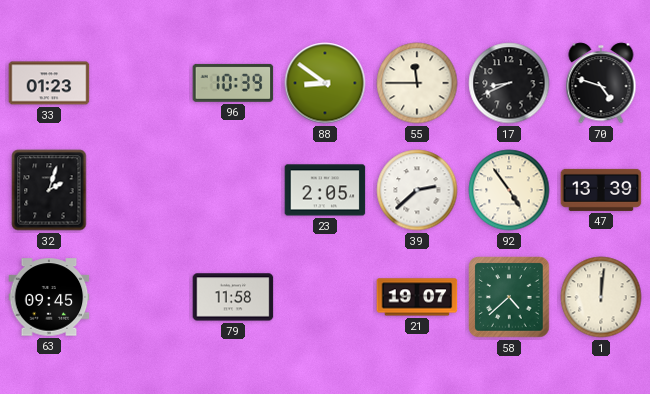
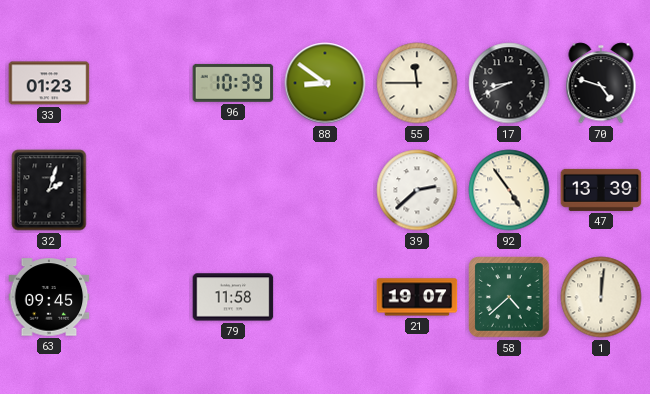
23: 2:05 -> none
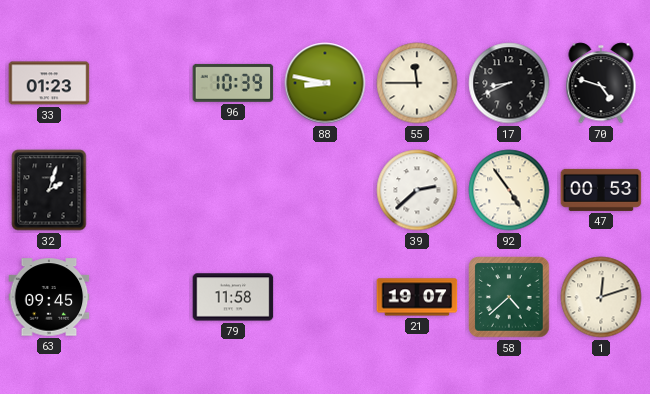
88: 8:51 -> 8:47
47: 13:39 -> 00:53
1: 12:01 -> 12:12
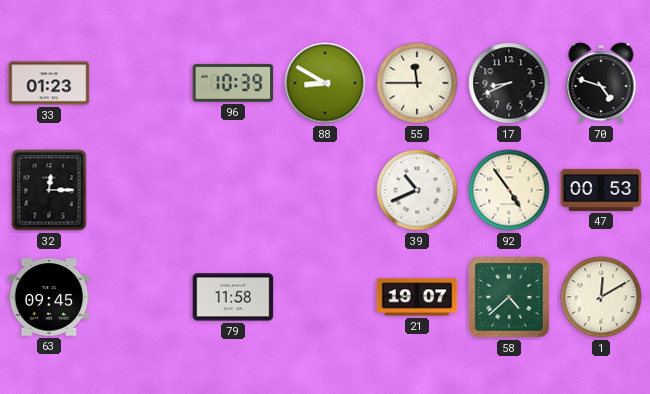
88: 8:47 -> 8:50
32: 2:03 -> 12:15
39: 2:38 -> 10:41
1: 12:12 -> 12:10
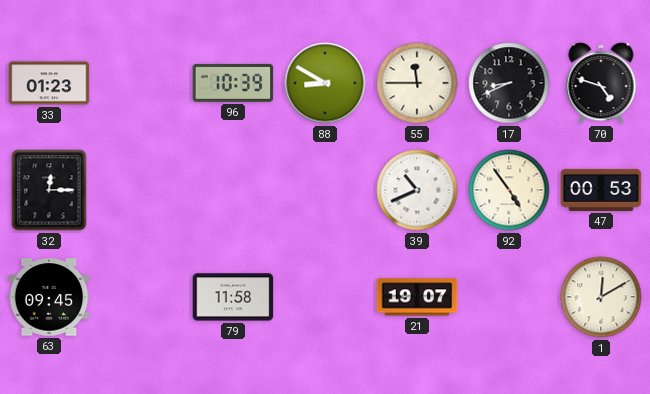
58: 4:38 -> none
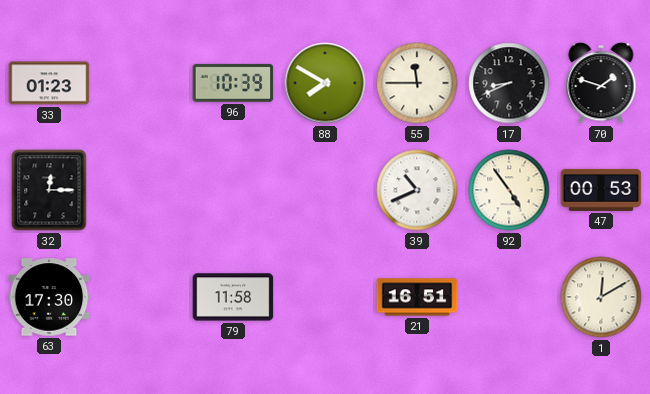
88: 8:50 -> 7:50
70: 4:48 -> 1:48
63: 09:45 -> 17:30
21: 19:07 -> 16:51
